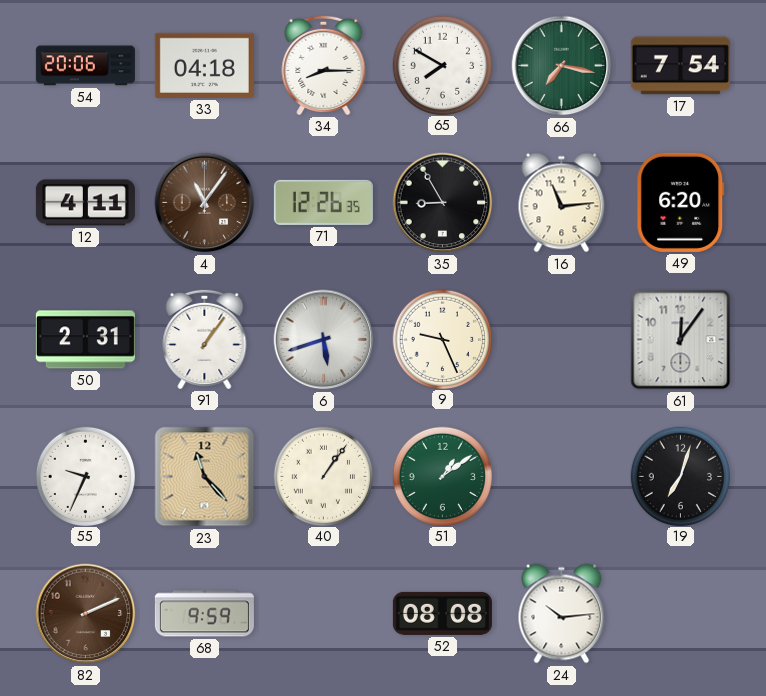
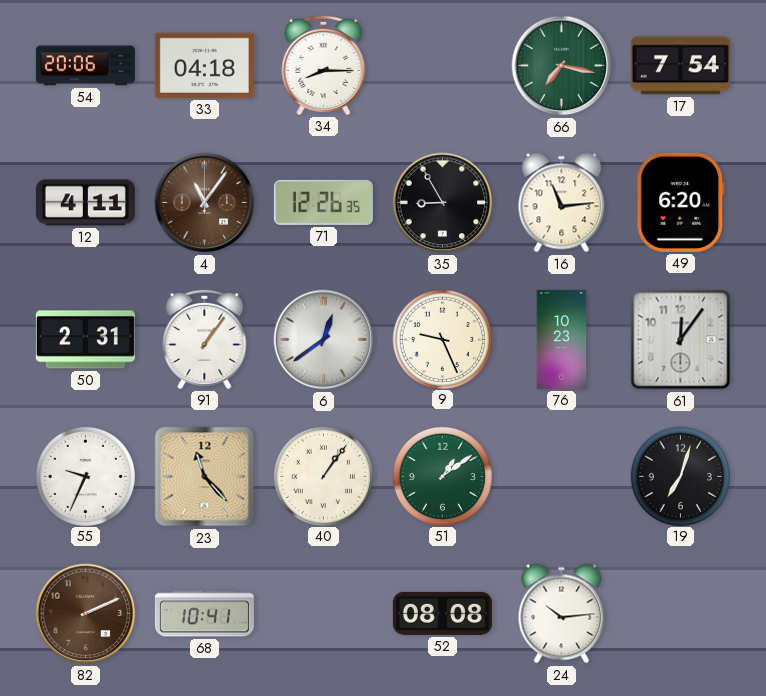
65: 7:50 -> none
6: 5:42 -> 12:39
76: none -> 10:23
68: 9:59 -> 10:41
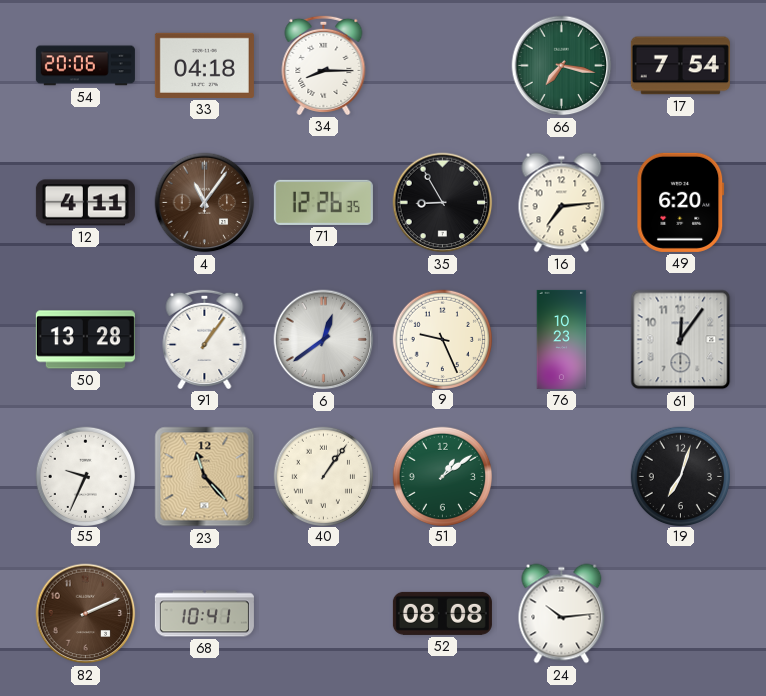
16: 11:14 -> 7:14
50: 2:31 -> 13:28
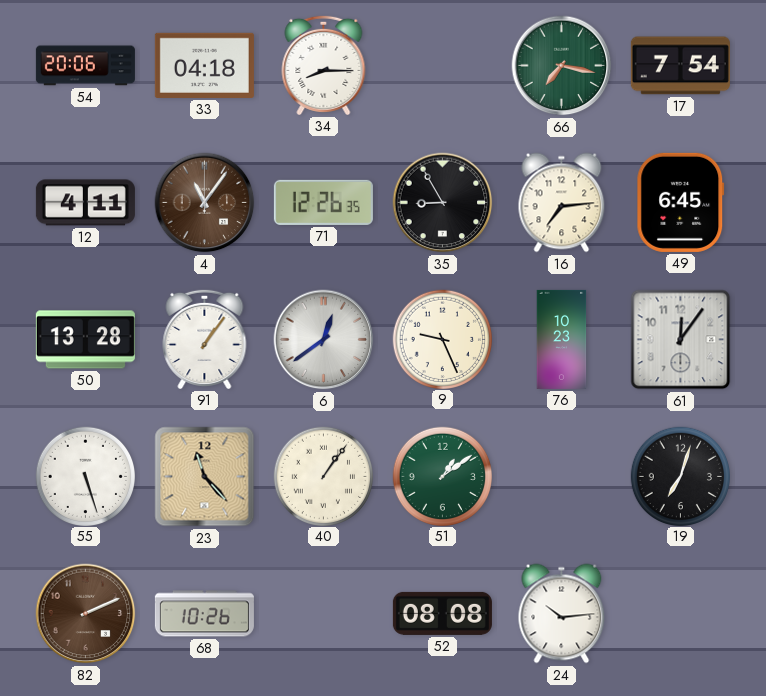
49: 6:20 -> 6:45
55: 9:34 -> 5:27
68: 10:41 -> 10:26
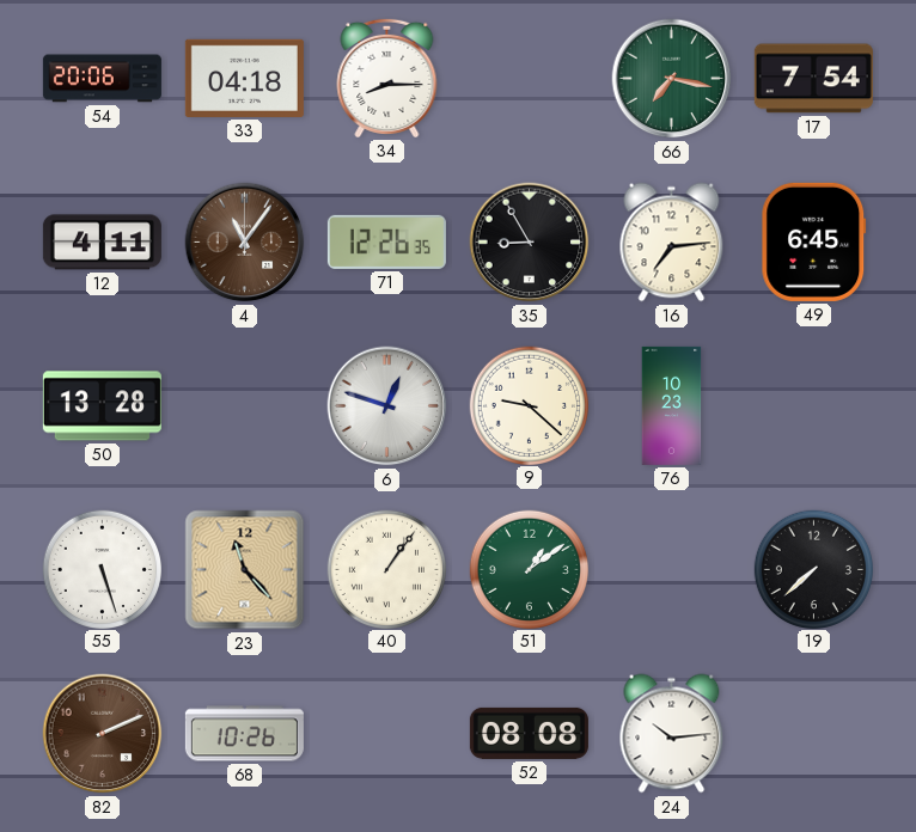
91: 1:06 -> none
6: 12:39 -> 12:48
9: 9:26 -> 9:22
61: 12:06 -> none
19: 7:03 -> 7:38
